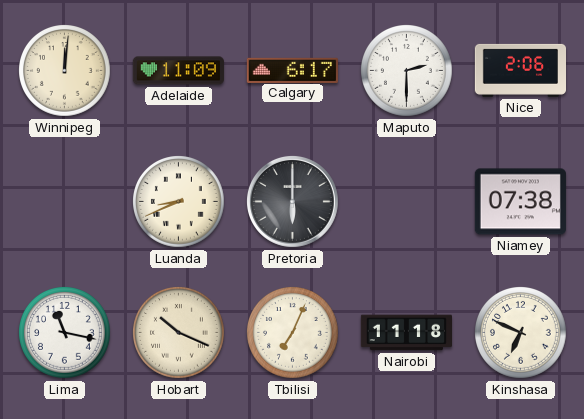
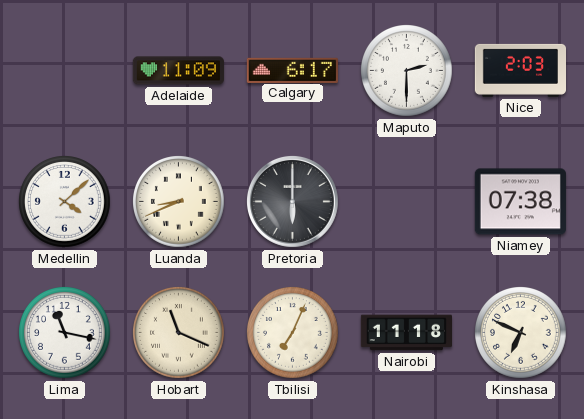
Winnipeg: 12:01 -> none
Nice: 2:06 -> 2:03
Medellin: none -> 4:08
Hobart: 10:19 -> 11:19
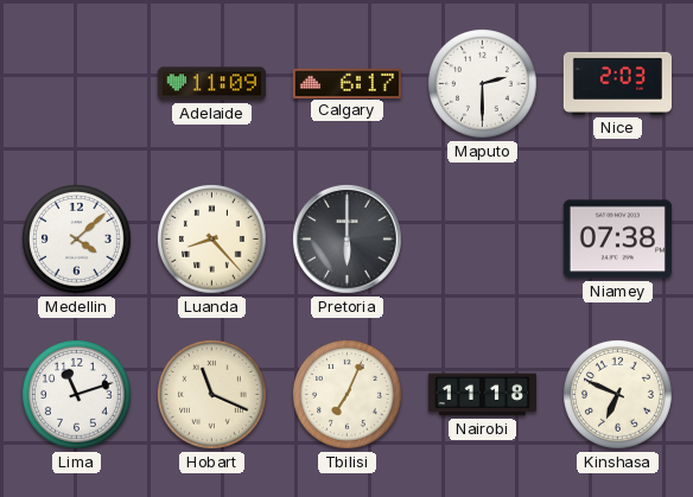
Luanda: 8:41 -> 8:23
Lima: 11:17 -> 11:12
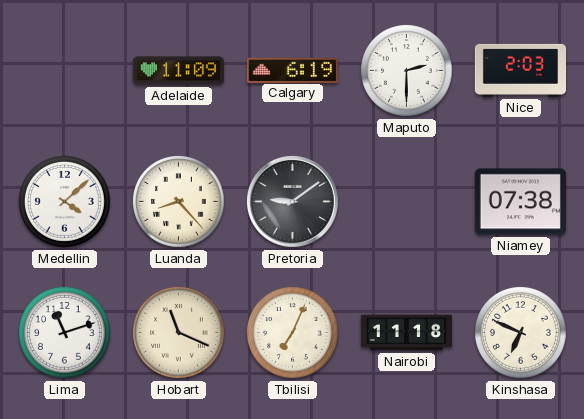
Calgary: 6:17 -> 6:19
Pretoria: 6:00 -> 9:09
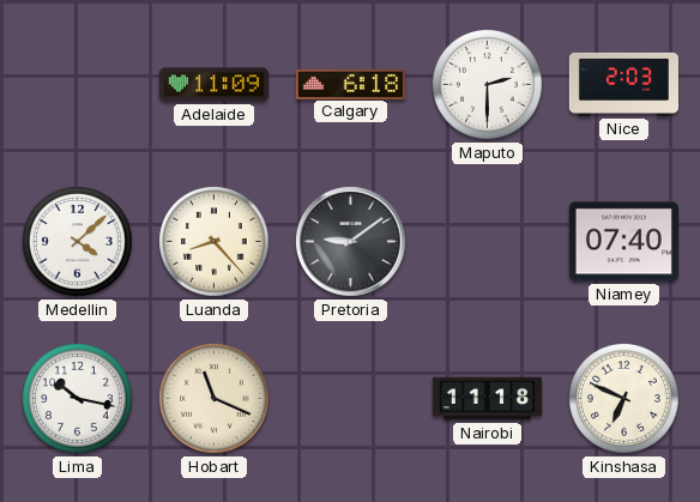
Calgary: 6:19 -> 6:18
Niamey: 07:38 -> 07:40
Lima: 11:12 -> 10:17
Tbilisi: 7:04 -> none
